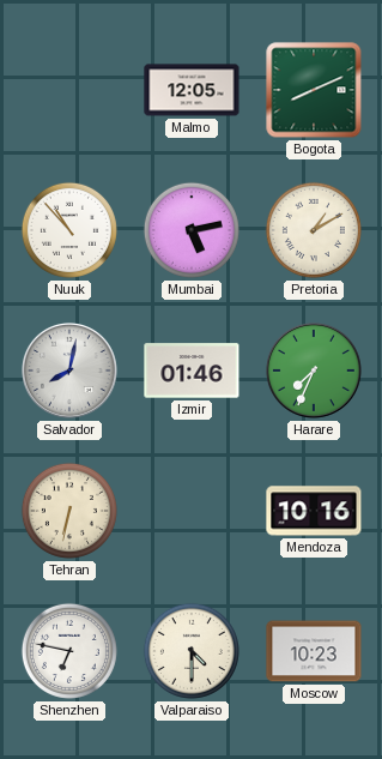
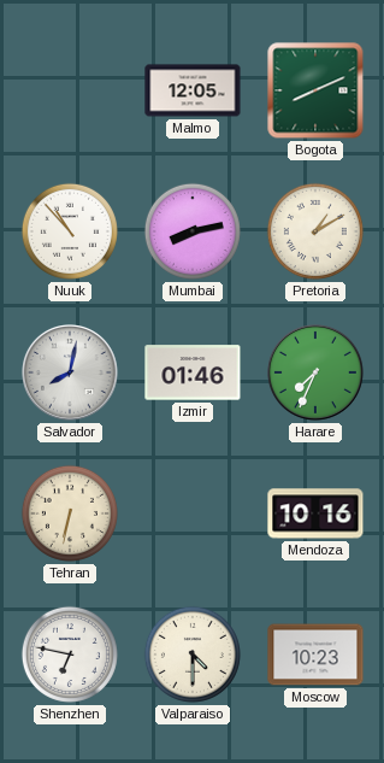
Mumbai: 5:13 -> 8:13
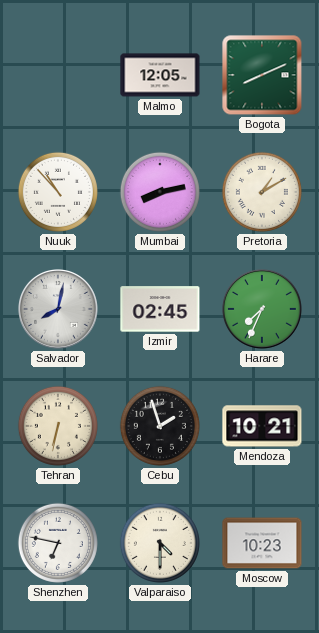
Izmir: 01:46 -> 02:45
Cebu: none -> 1:57
Mendoza: 10:16 -> 10:21
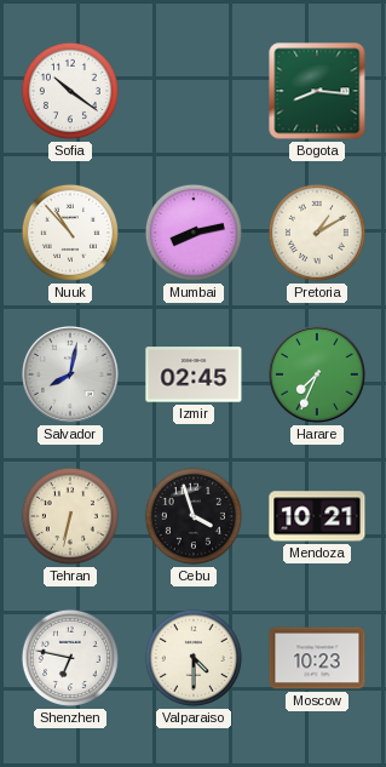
Sofia: none -> 10:21
Malmo: 12:05 -> none
Bogota: 8:11 -> 8:16
Cebu: 1:57 -> 3:57
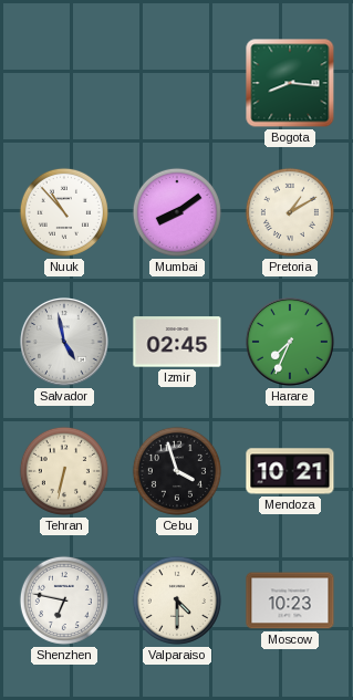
Sofia: 10:21 -> none
Mumbai: 8:13 -> 8:09
Salvador: 8:02 -> 4:58
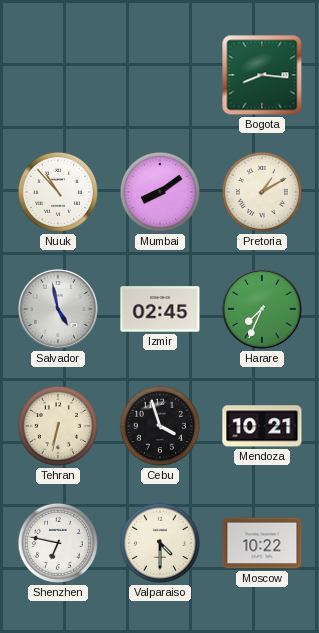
Moscow: 10:23 -> 10:22
